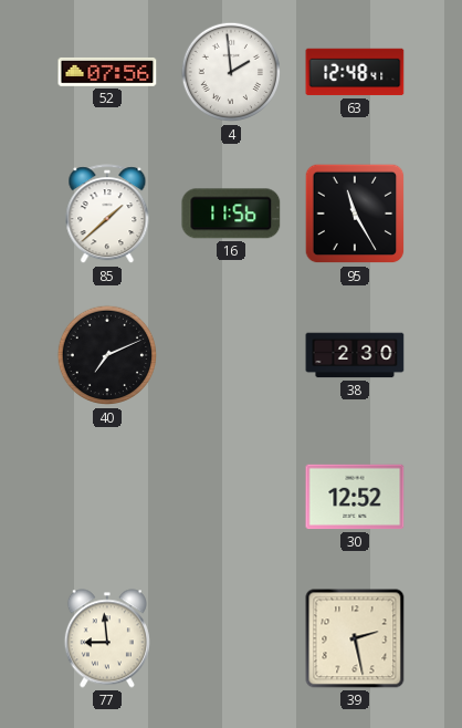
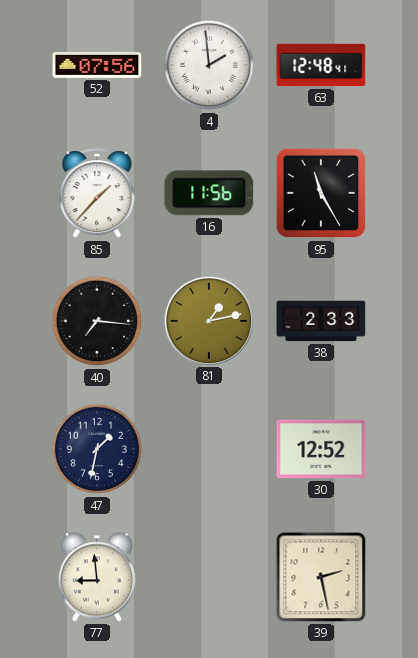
85: 1:38 -> 1:37
40: 7:11 -> 7:16
81: none -> 1:13
38: 2:30 -> 2:33
47: none -> 1:32
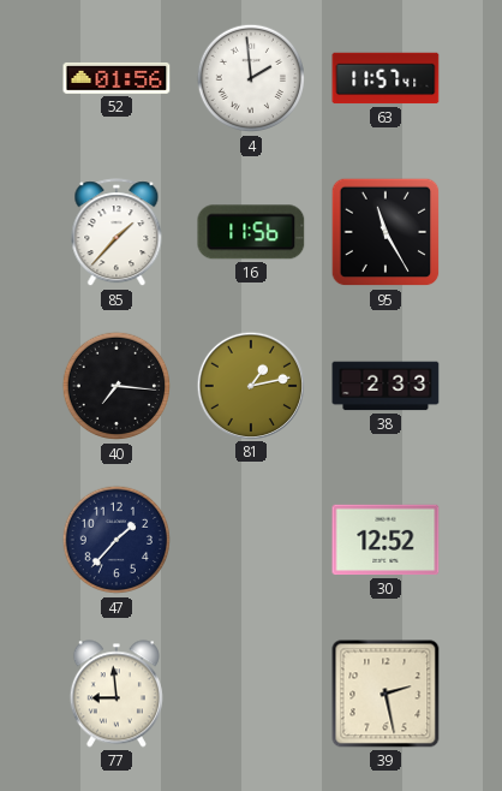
52: 07:56 -> 01:56
63: 12:48 -> 11:57
47: 1:32 -> 1:37
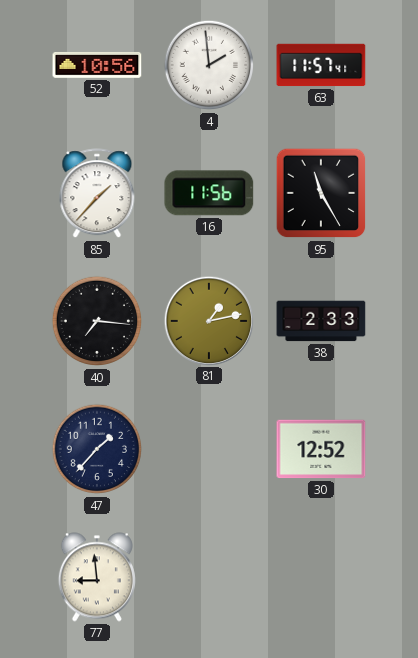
52: 01:56 -> 10:56
39: 2:28 -> none
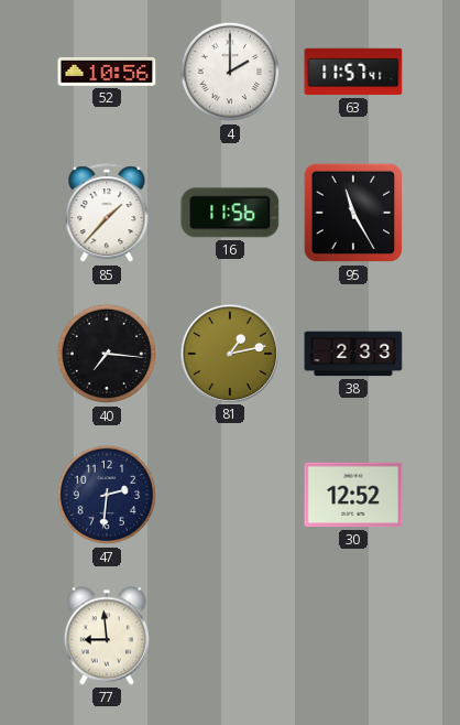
4: 1:59 -> 2:00
47: 1:37 -> 2:31
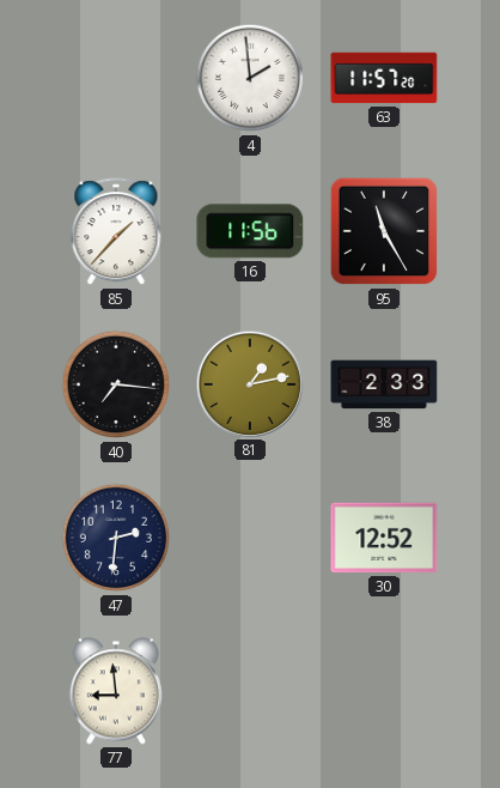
52: 10:56 -> none
4: 2:00 -> 1:59
63: 11:57:41 -> 11:57:20
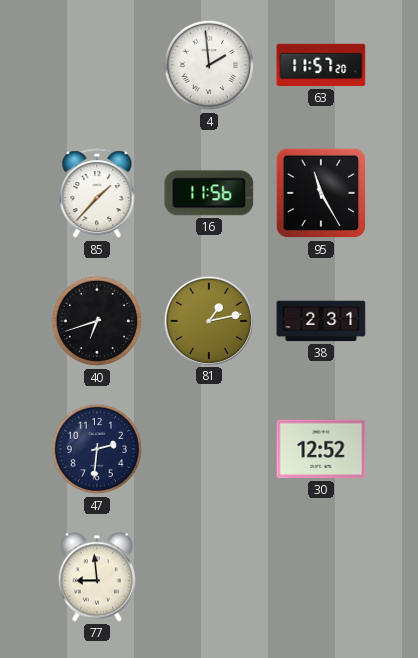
40: 7:16 -> 6:42
38: 2:33 -> 2:31
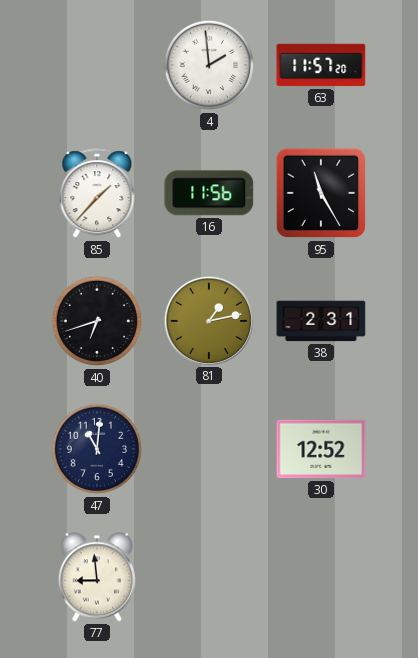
47: 2:31 -> 11:01
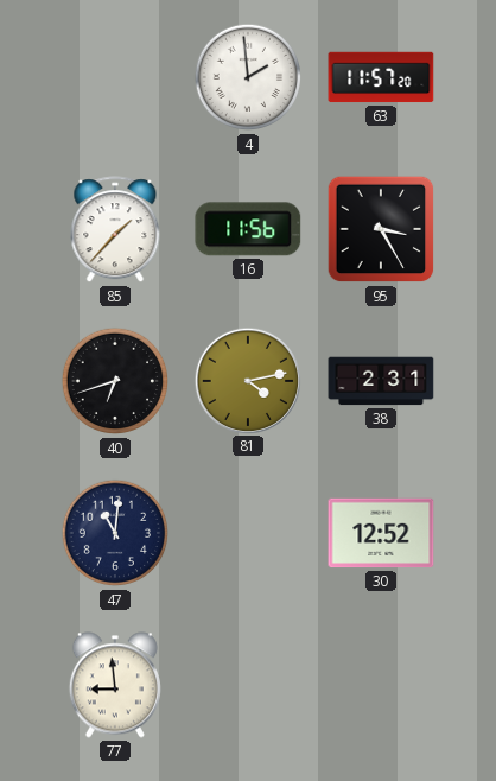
95: 11:25 -> 3:25
81: 1:13 -> 4:13
